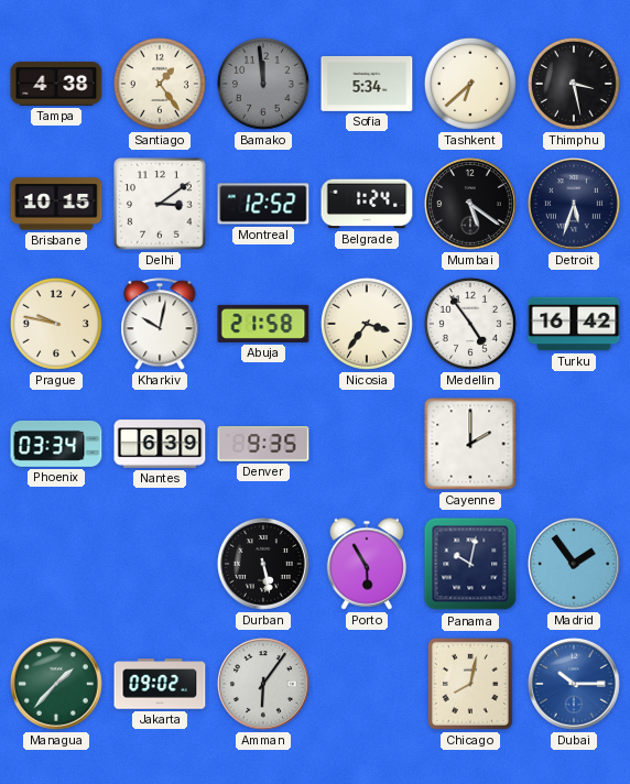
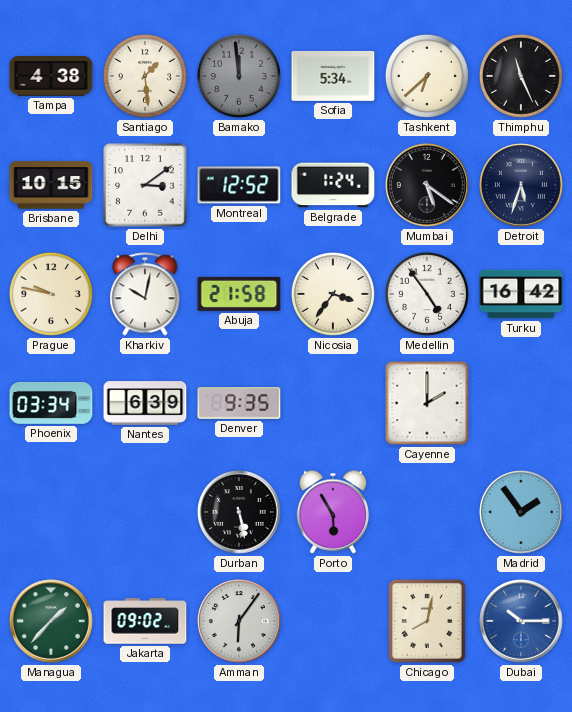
Santiago: 1:24 -> 1:29
Thimphu: 3:28 -> 11:26
Panama: 10:02 -> none
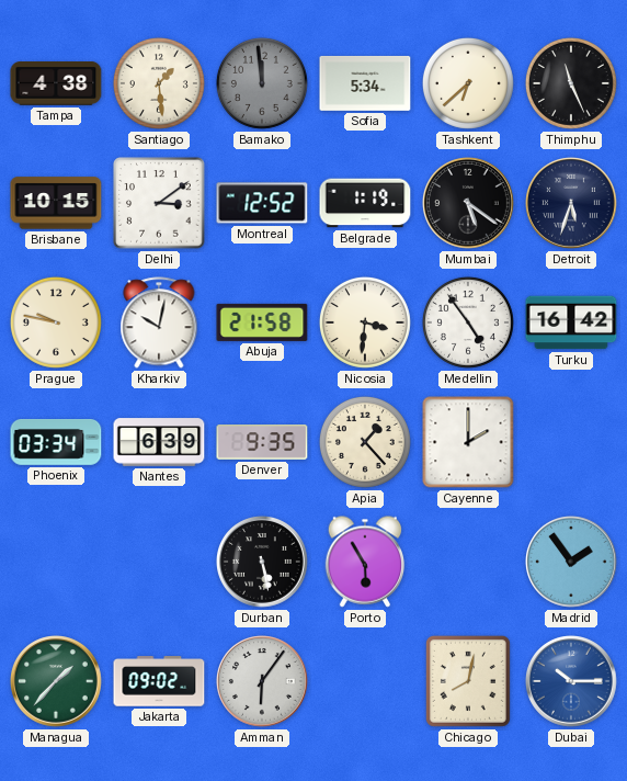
Belgrade: 1:24 -> 1:19
Nicosia: 3:36 -> 3:31
Apia: none -> 1:23
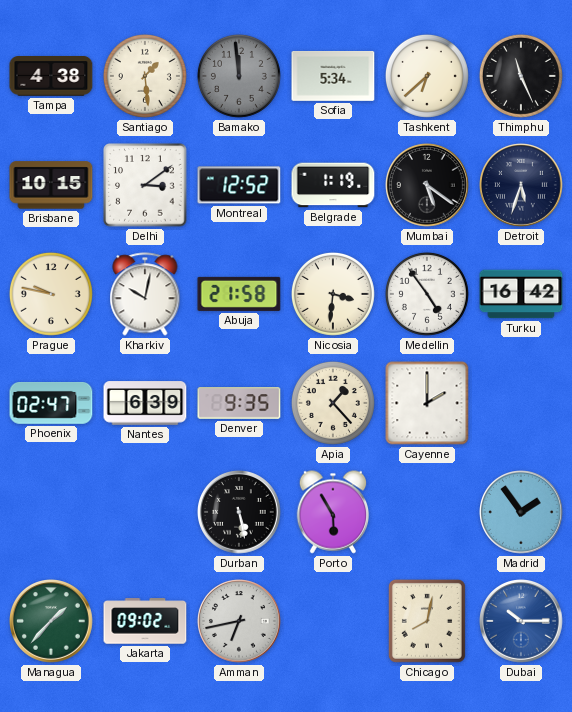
Phoenix: 03:34 -> 02:47
Amman: 6:06 -> 6:43
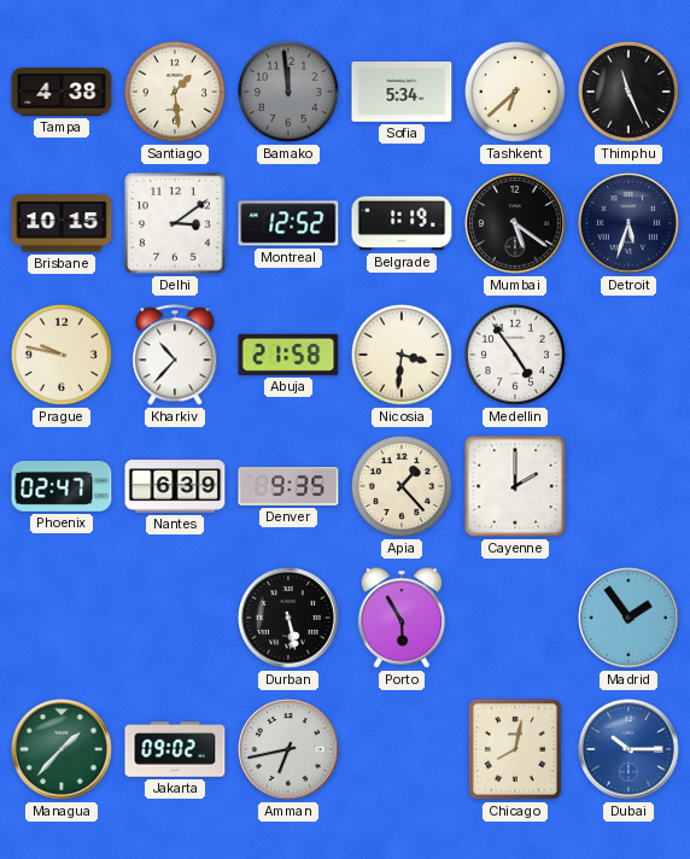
Kharkiv: 10:02 -> 10:37
Turku: 16:42 -> none
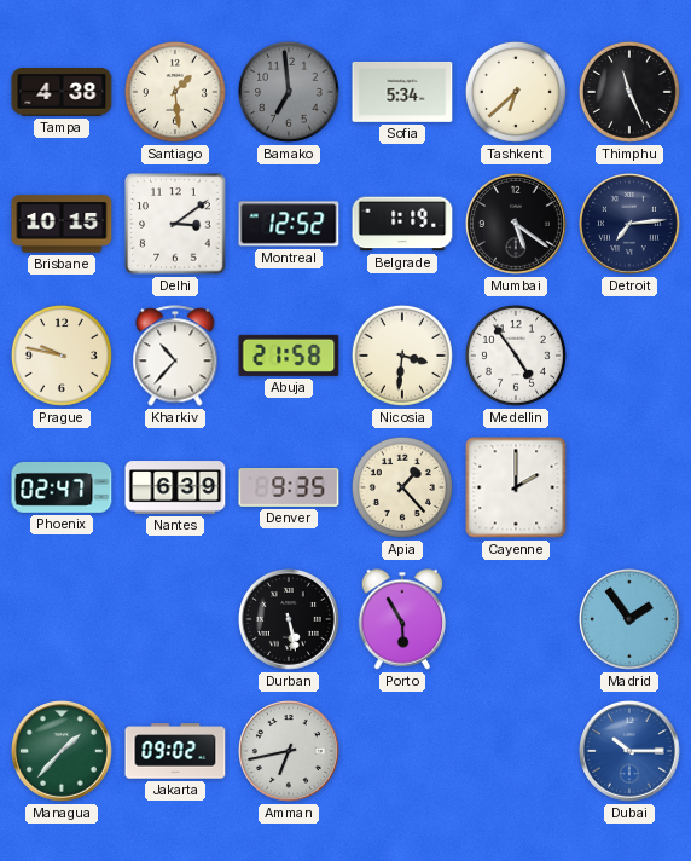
Bamako: 11:59 -> 6:59
Detroit: 5:33 -> 7:14
Chicago: 8:02 -> none
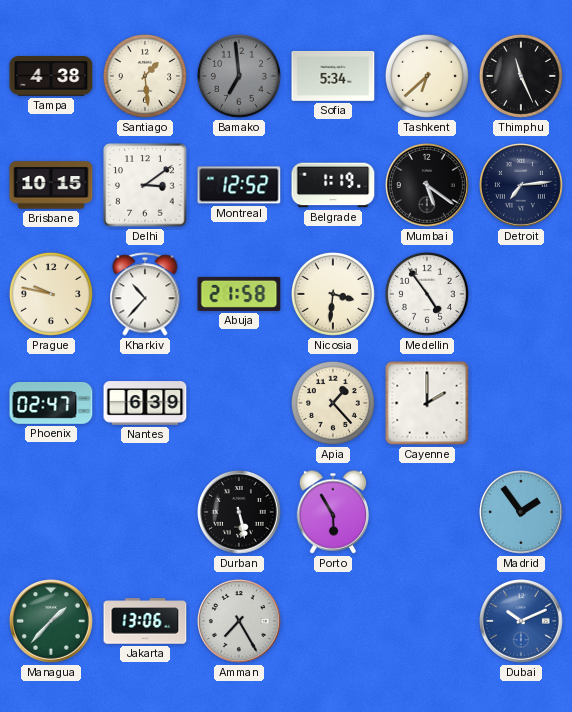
Denver: 9:35 -> none
Jakarta: 09:02 -> 13:06
Amman: 6:43 -> 7:25
Dubai: 10:15 -> 10:11
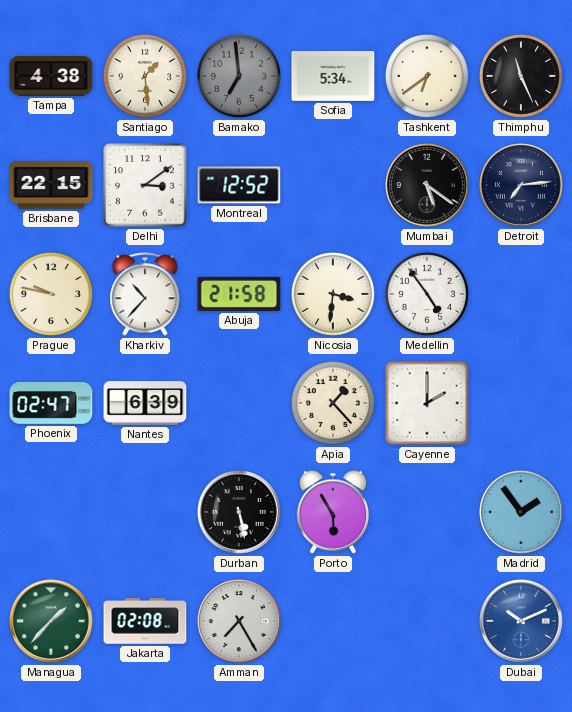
Tashkent: 6:38 -> 6:39
Brisbane: 10:15 -> 22:15
Belgrade: 1:19 -> none
Jakarta: 13:06 -> 02:08
